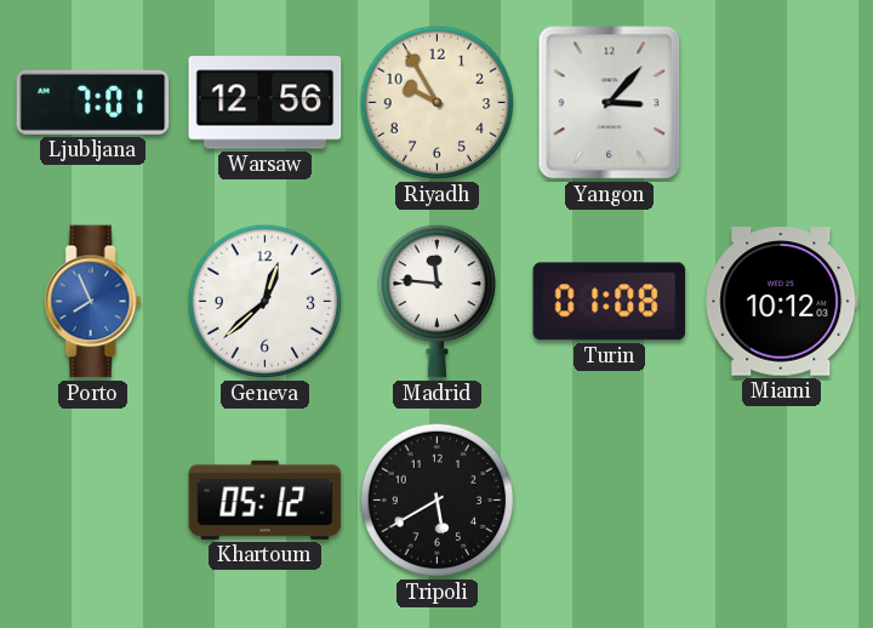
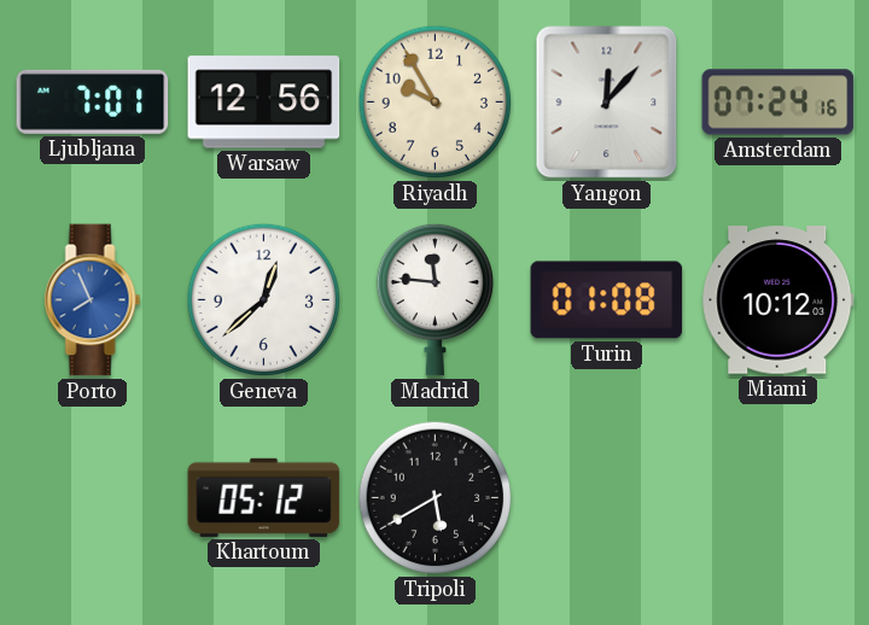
Yangon: 3:07 -> 12:07
Amsterdam: none -> 07:24
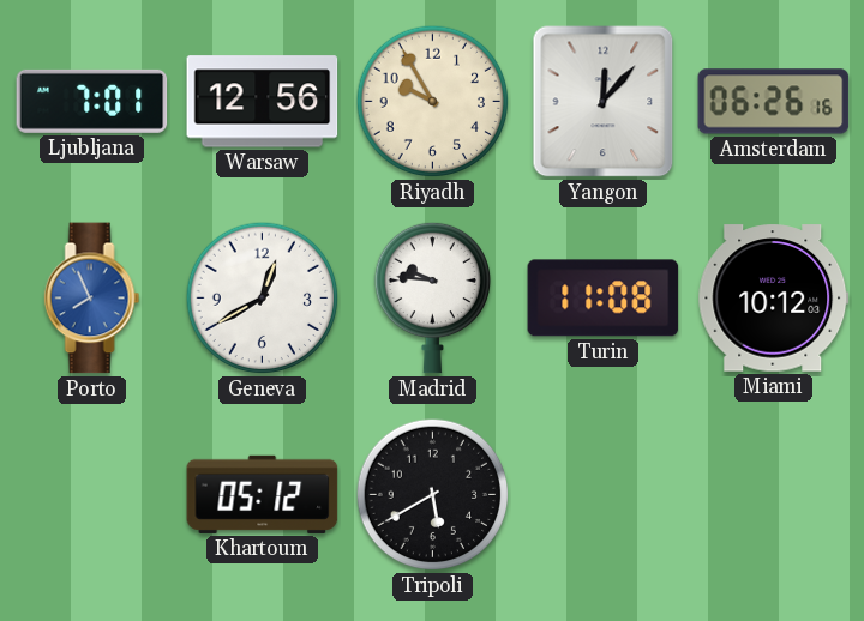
Amsterdam: 07:24 -> 06:26
Geneva: 12:38 -> 12:40
Madrid: 11:46 -> 9:46
Turin: 01:08 -> 11:08
